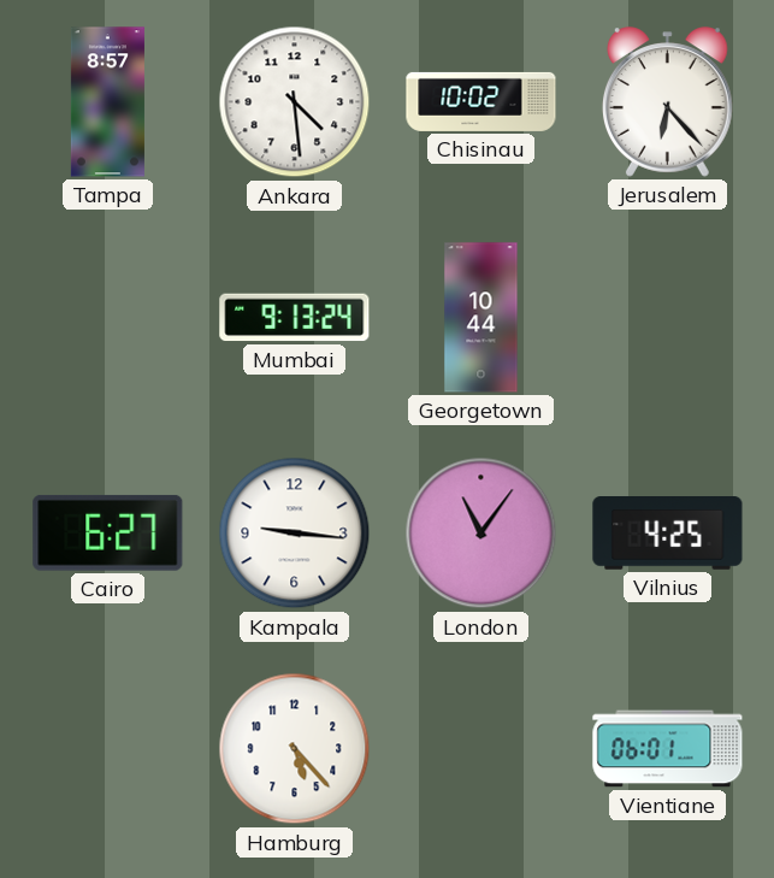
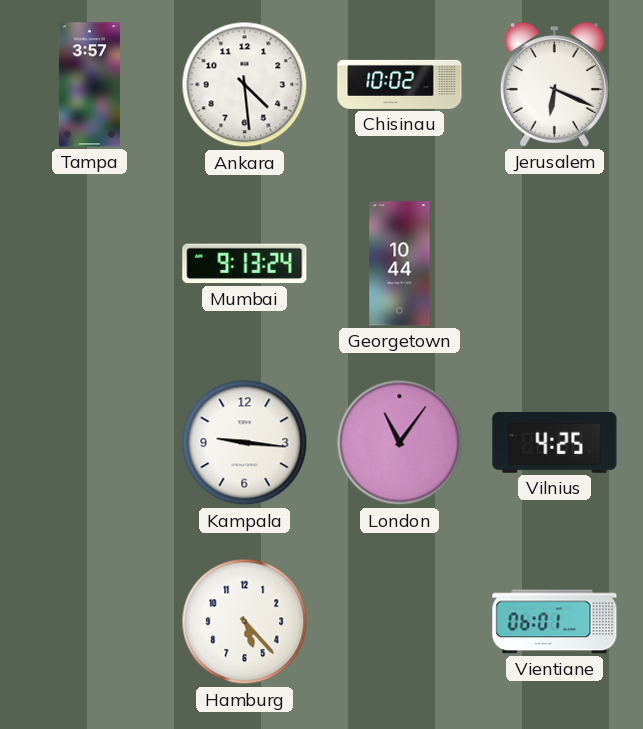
Tampa: 8:57 -> 3:57
Jerusalem: 6:23 -> 6:19
Cairo: 6:27 -> none
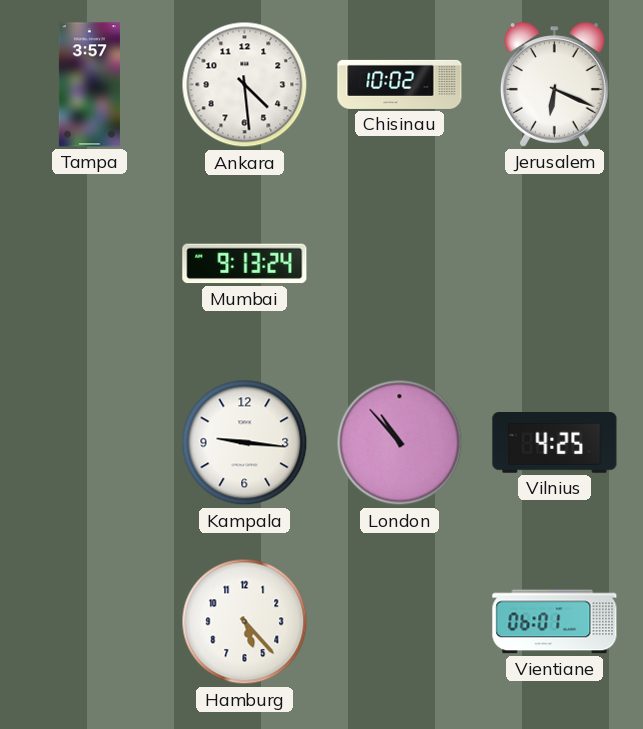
Georgetown: 10:44 -> none
London: 11:06 -> 10:53
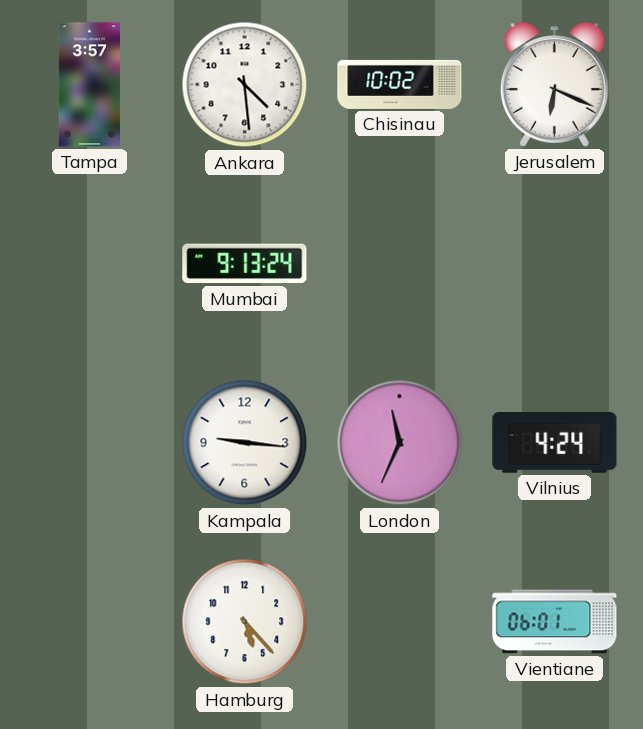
London: 10:53 -> 11:34
Vilnius: 4:25 -> 4:24
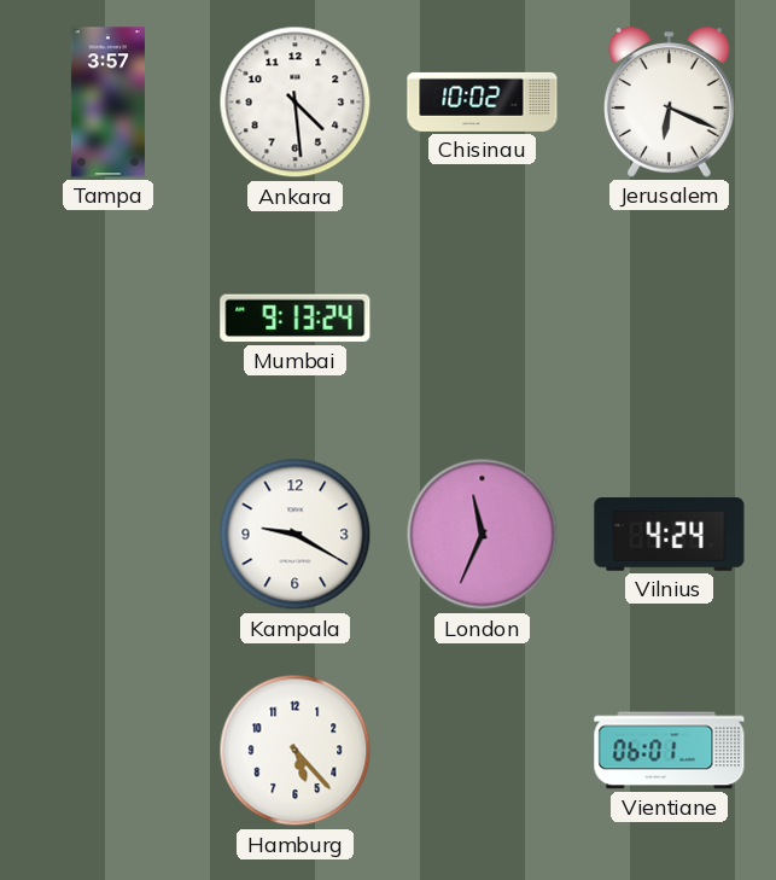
Kampala: 9:16 -> 9:20
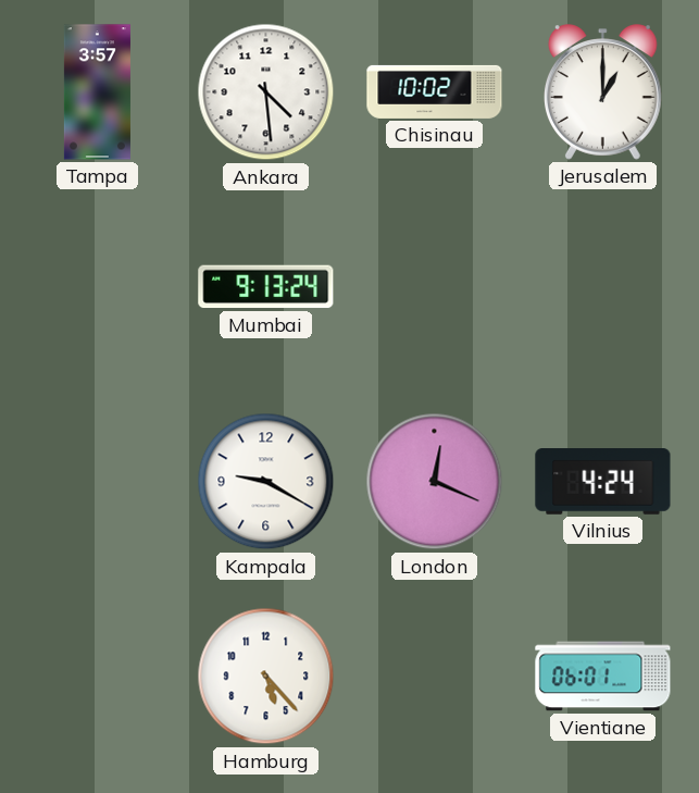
Jerusalem: 6:19 -> 1:00
London: 11:34 -> 12:19
